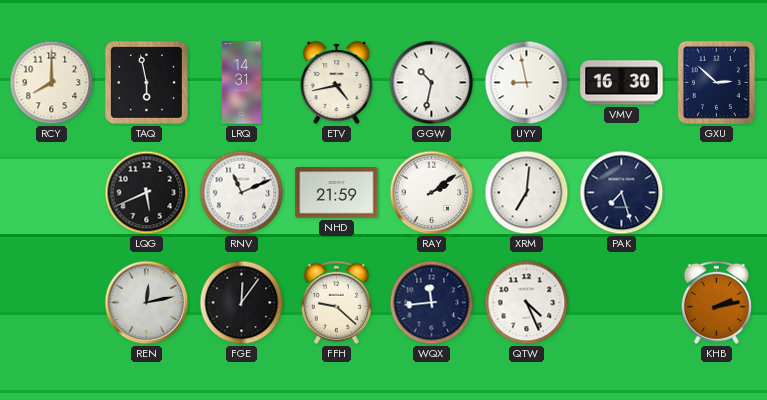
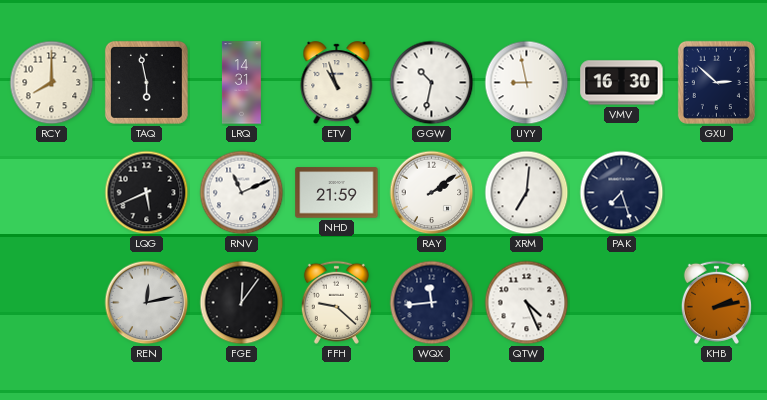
ETV: 4:43 -> 10:57
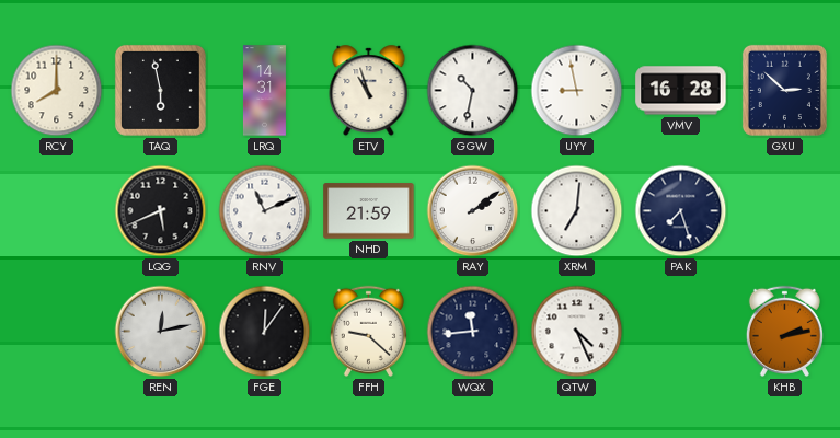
VMV: 16:30 -> 16:28
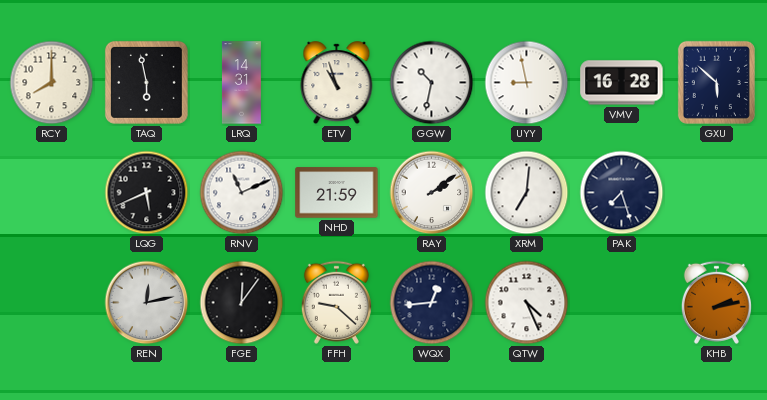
GXU: 2:52 -> 5:52
WQX: 11:44 -> 12:44
